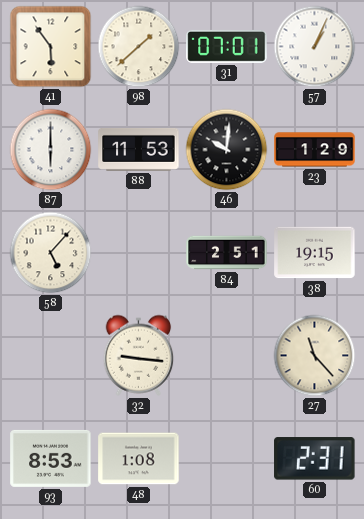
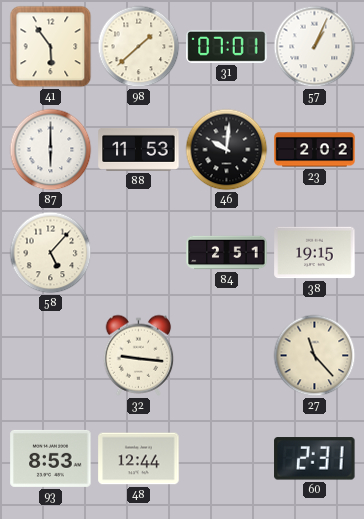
23: 1:29 -> 2:02
48: 1:08 -> 12:44
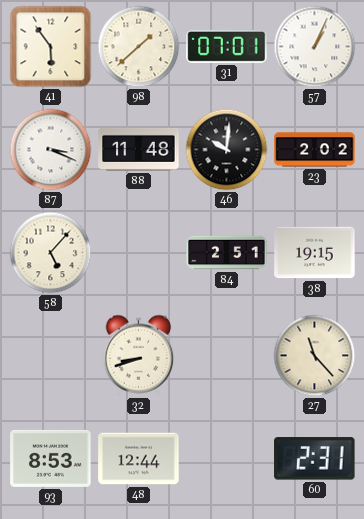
87: 6:00 -> 3:19
88: 11:53 -> 11:48
32: 9:16 -> 8:42
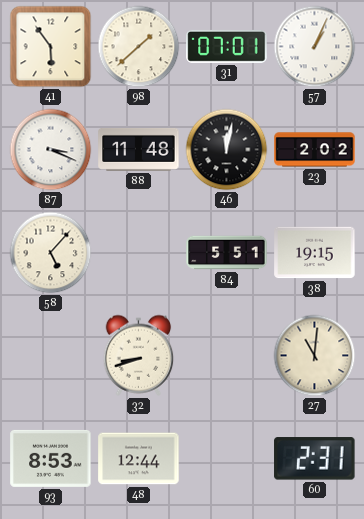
46: 10:01 -> 12:02
84: 2:51 -> 5:51
27: 11:23 -> 11:01
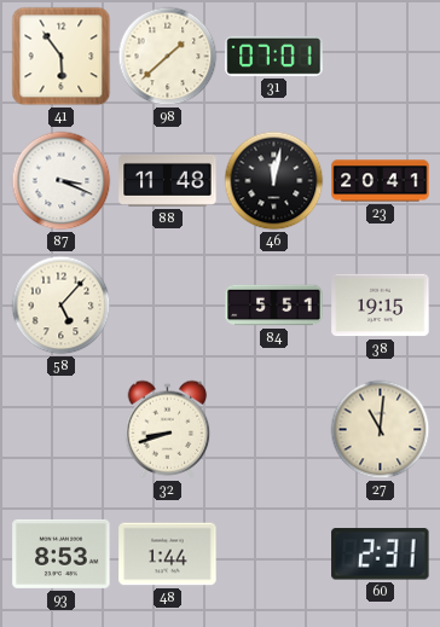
57: 1:04 -> none
23: 2:02 -> 20:41
48: 12:44 -> 1:44
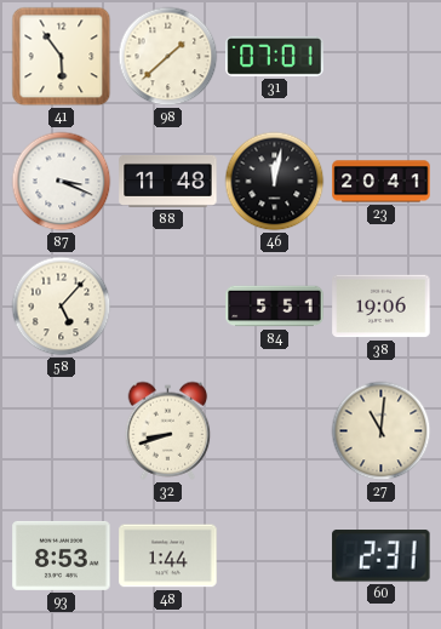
38: 19:15 -> 19:06
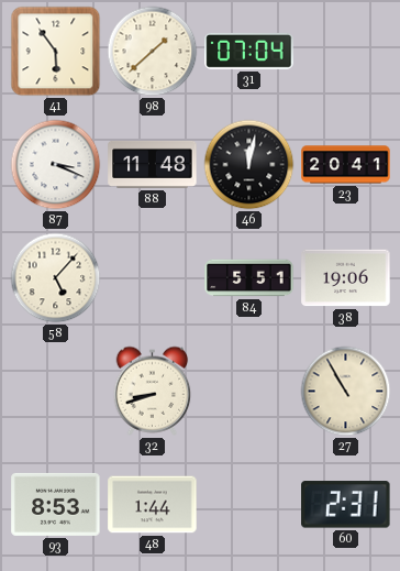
31: 07:01 -> 07:04
27: 11:01 -> 10:55
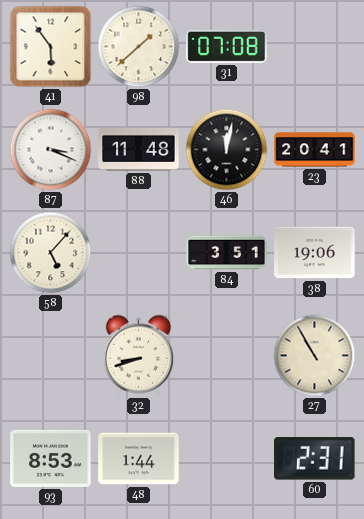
31: 07:04 -> 07:08
84: 5:51 -> 3:51
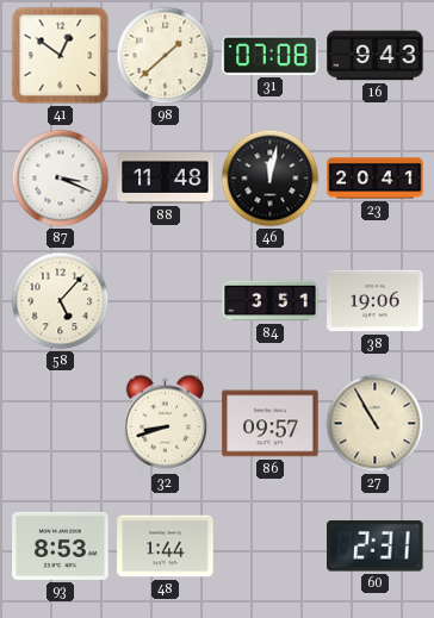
41: 5:54 -> 12:51
16: none -> 9:43
86: none -> 09:57
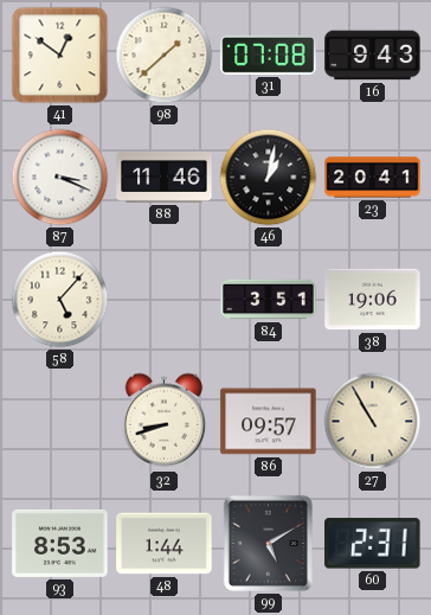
88: 11:48 -> 11:46
46: 12:02 -> 1:02
99: none -> 5:10
